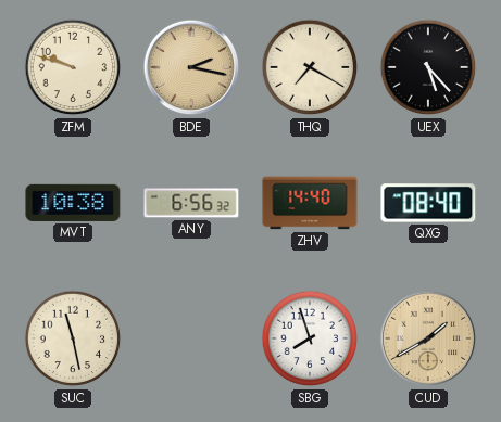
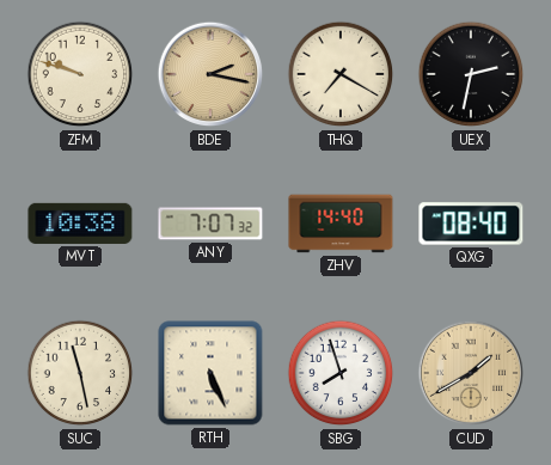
UEX: 5:23 -> 2:32
ANY: 6:56 -> 7:07
RTH: none -> 5:26
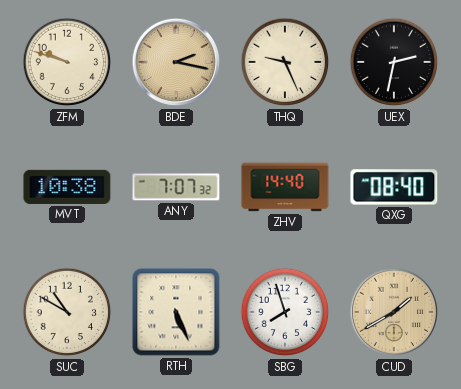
THQ: 7:20 -> 9:26
SUC: 11:28 -> 10:50
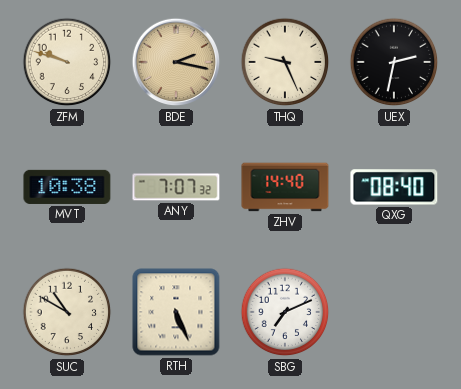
SBG: 7:57 -> 7:11
CUD: 1:40 -> none
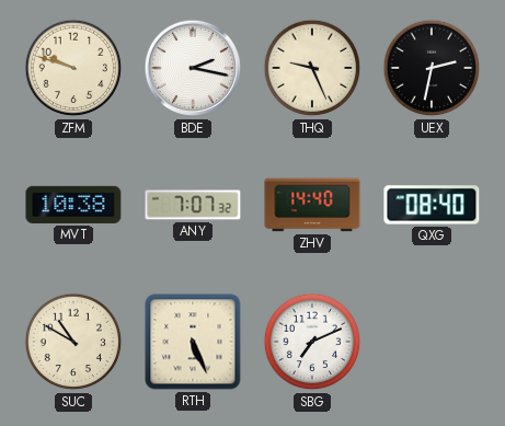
BDE dial: champagne -> white
